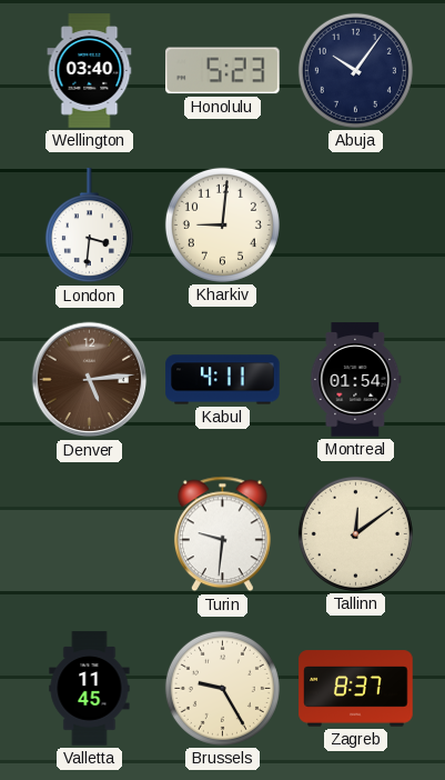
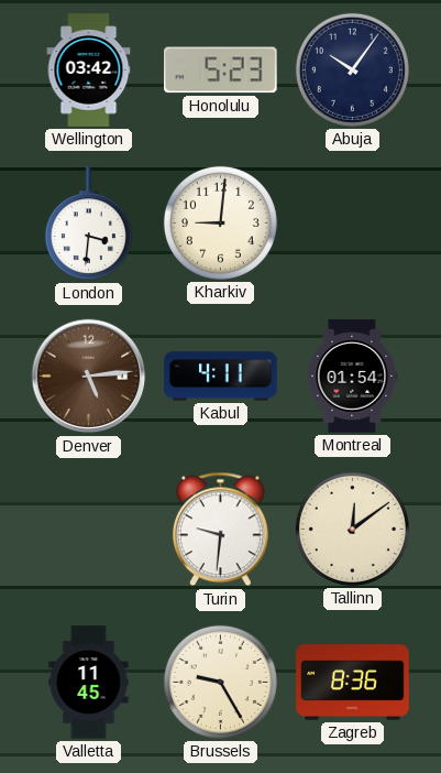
Wellington: 03:40 -> 03:42
Zagreb: 8:37 -> 8:36
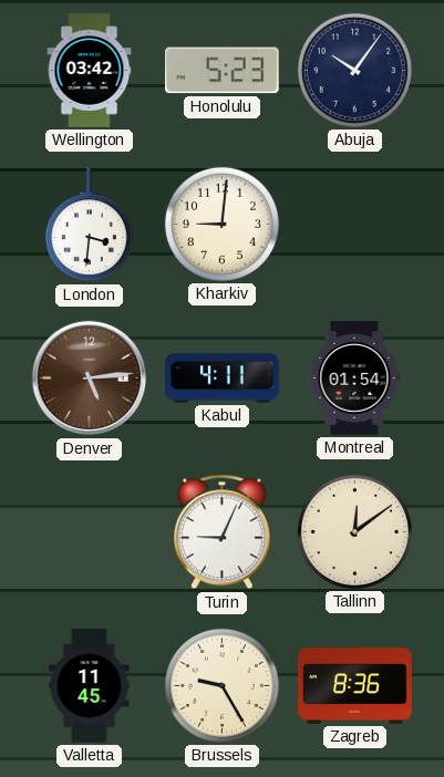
Turin: 9:31 -> 9:04
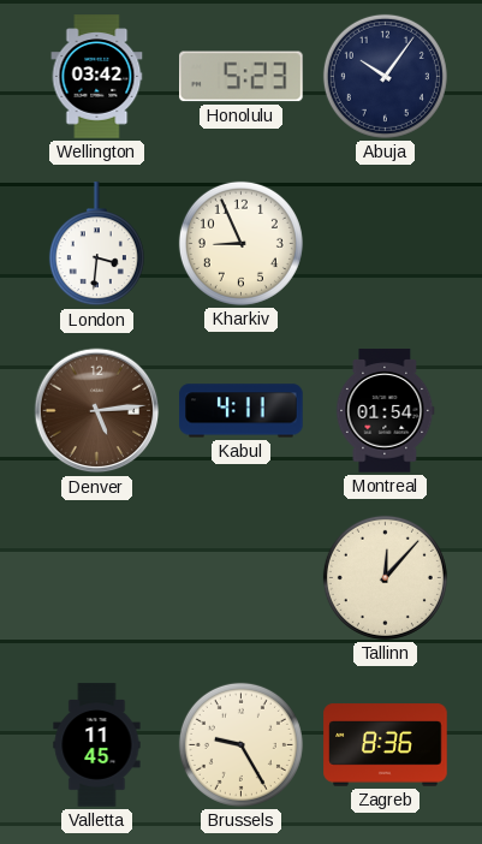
Kharkiv: 9:01 -> 8:56
Turin: 9:04 -> none
Tallinn: 12:09 -> 12:07
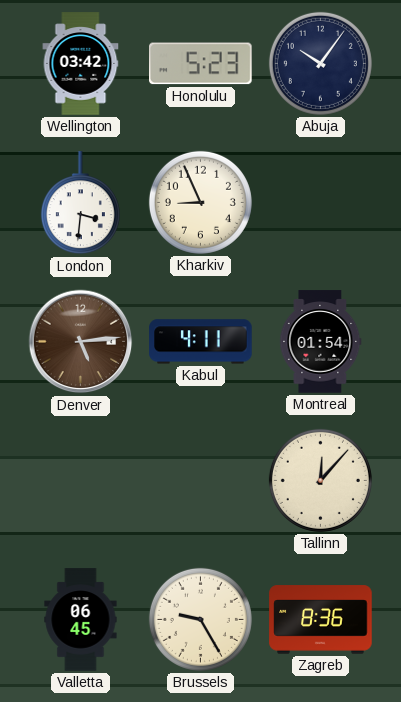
Valletta: 11:45 -> 06:45
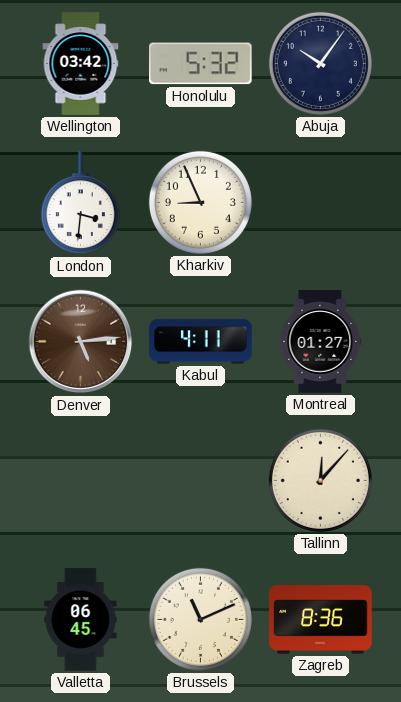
Honolulu: 5:23 -> 5:32
Montreal: 01:54 -> 01:27
Brussels: 9:25 -> 11:11
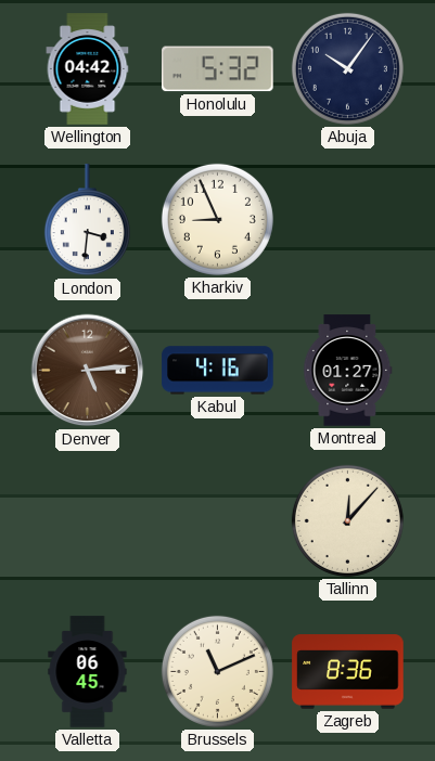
Wellington: 03:42 -> 04:42
Kabul: 4:11 -> 4:16
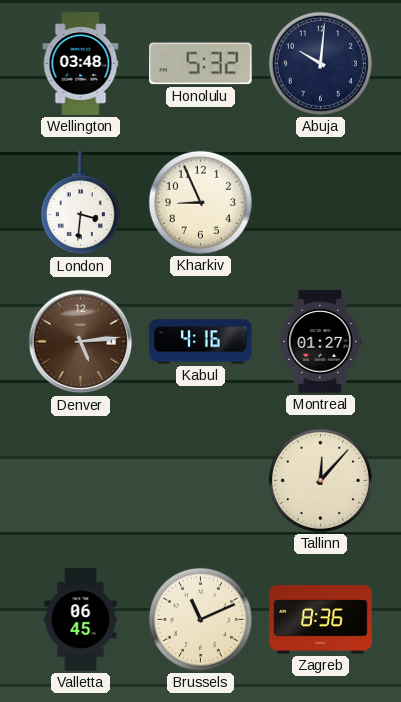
Wellington: 04:42 -> 03:48
Abuja: 10:06 -> 10:01
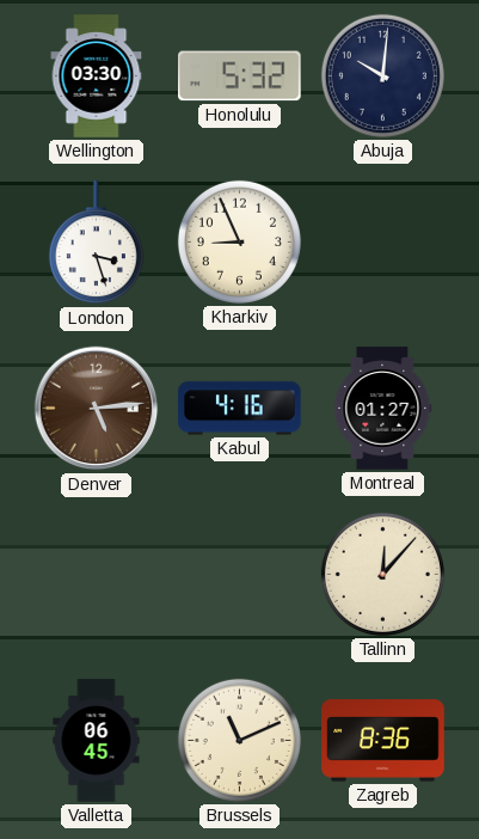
Wellington: 03:48 -> 03:30
London: 3:31 -> 3:27
